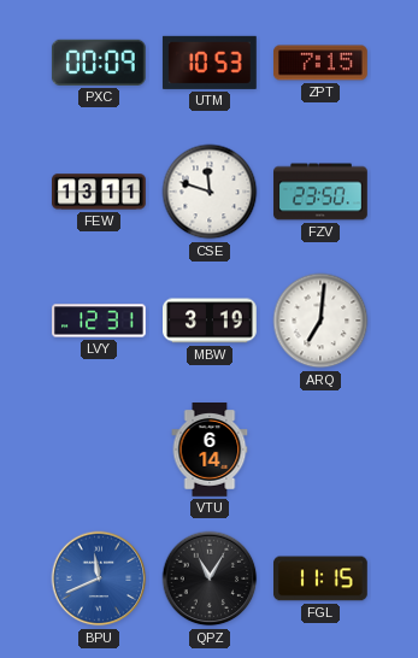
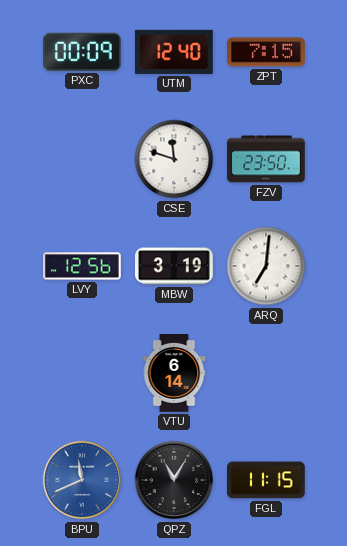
UTM: 10:53 -> 12:40
FEW: 13:11 -> none
LVY: 12:31 -> 12:56
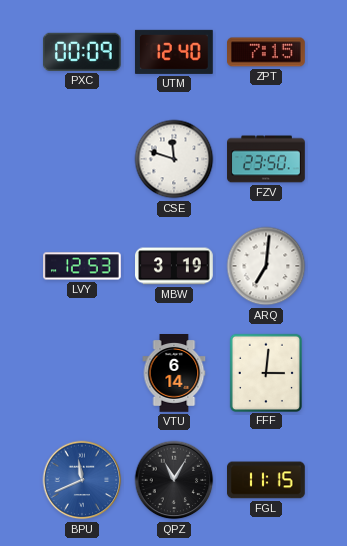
LVY: 12:56 -> 12:53
FFF: none -> 3:01
